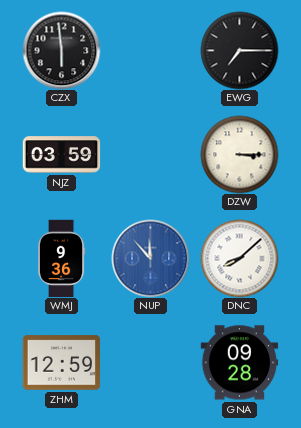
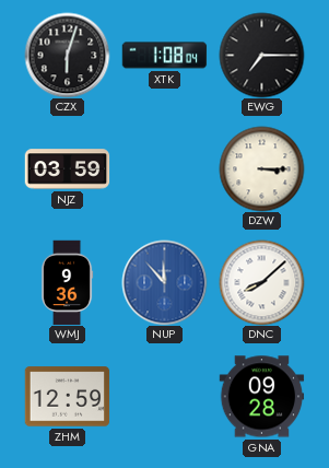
CZX: 5:59 -> 6:03
XTK: none -> 1:08
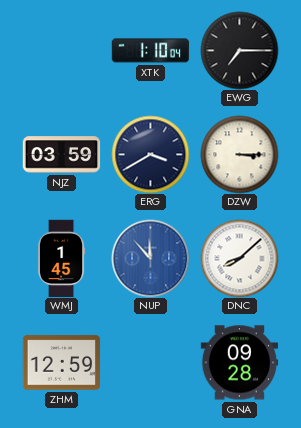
CZX: 6:03 -> none
XTK: 1:08 -> 1:10
ERG: none -> 3:40
WMJ: 9:36 -> 1:45
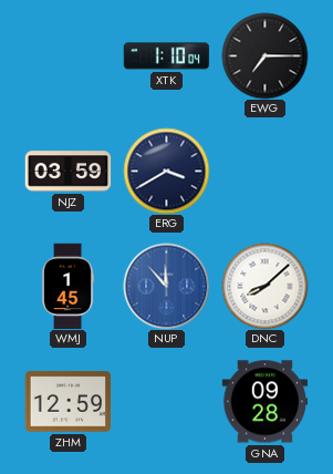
DZW: 3:15 -> none
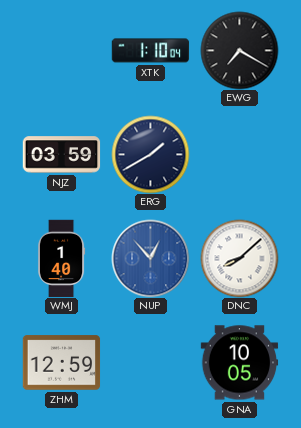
EWG: 7:15 -> 7:20
ERG: 3:40 -> 1:40
WMJ: 1:45 -> 1:40
NUP: 11:53 -> 12:53
GNA: 09:28 -> 10:05
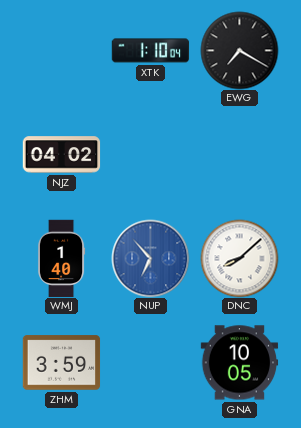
NJZ: 03:59 -> 04:02
ERG: 1:40 -> none
NUP: 12:53 -> 6:53
ZHM: 12:59 -> 3:59
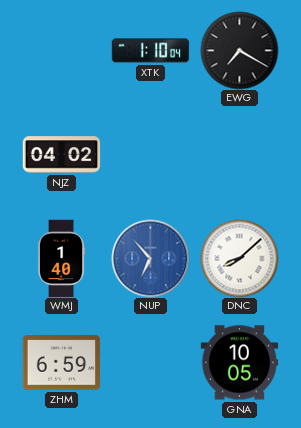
ZHM: 3:59 -> 6:59
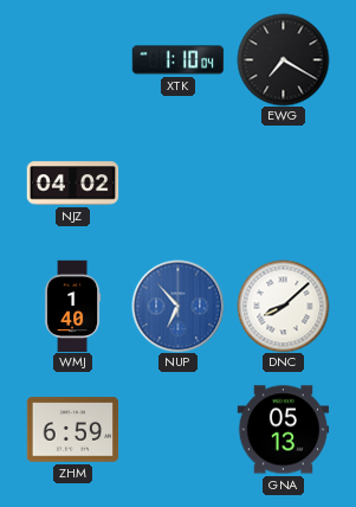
GNA: 10:05 -> 05:13
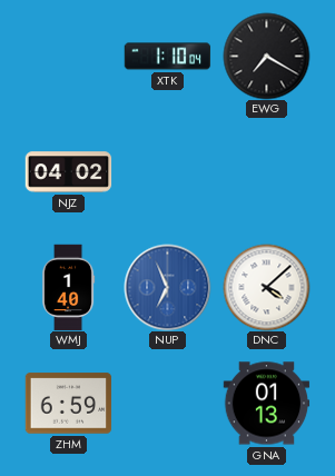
NUP: 6:53 -> 6:56
DNC: 8:08 -> 4:08
GNA: 05:13 -> 01:13
